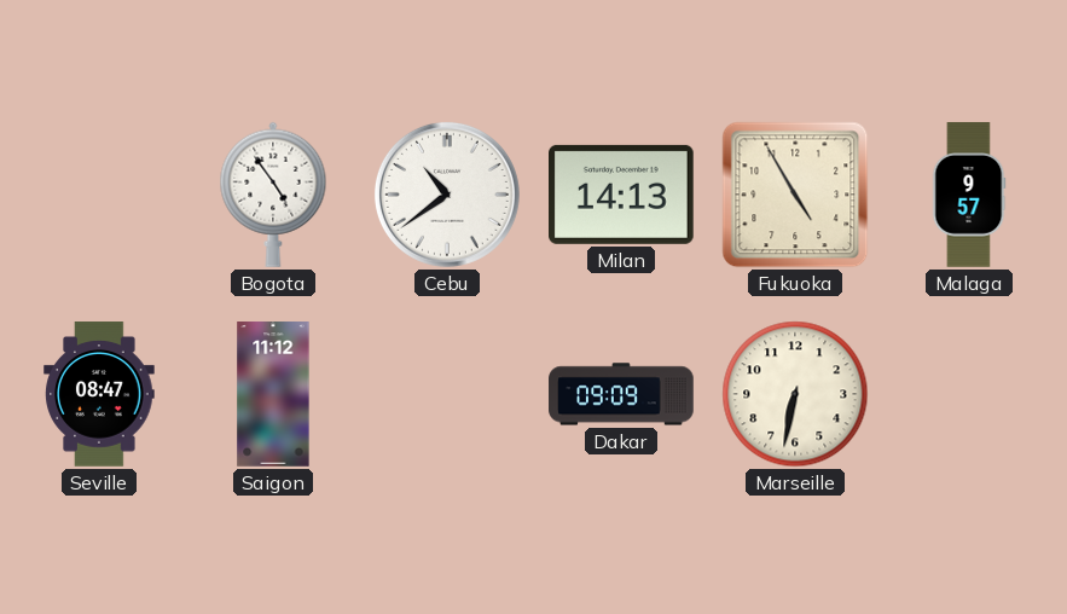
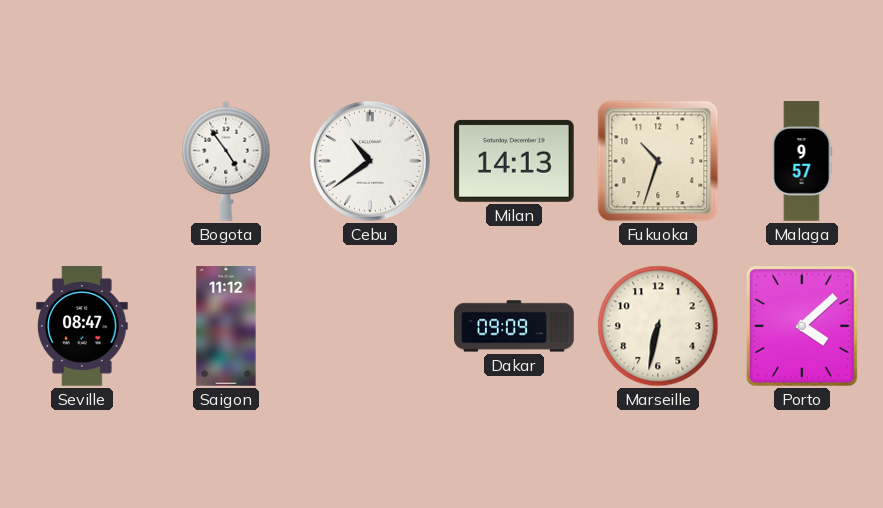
Fukuoka: 4:55 -> 10:33
Porto: none -> 4:08
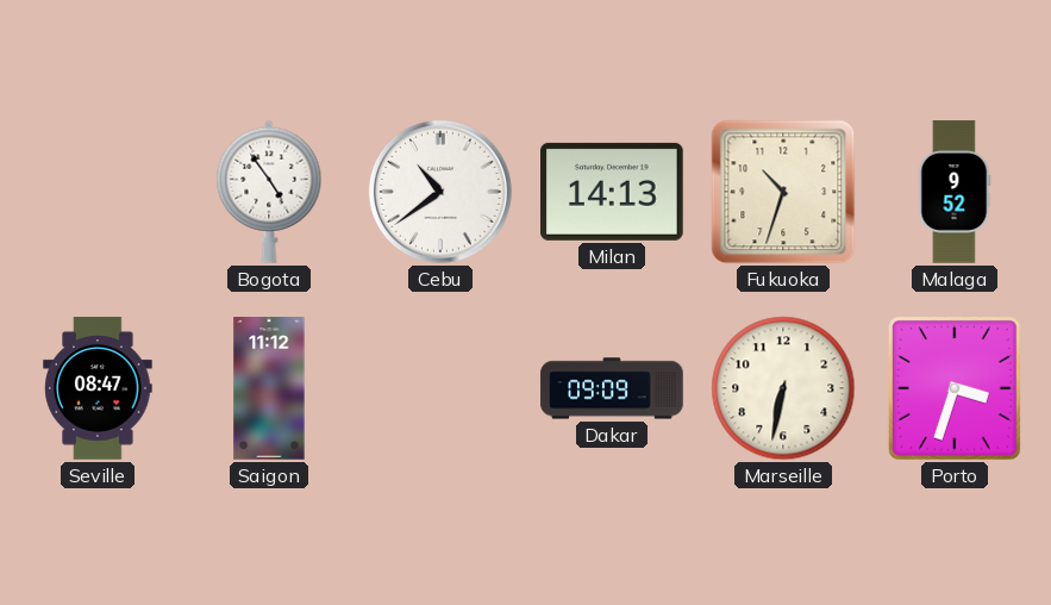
Malaga: 9:57 -> 9:52
Porto: 4:08 -> 3:33
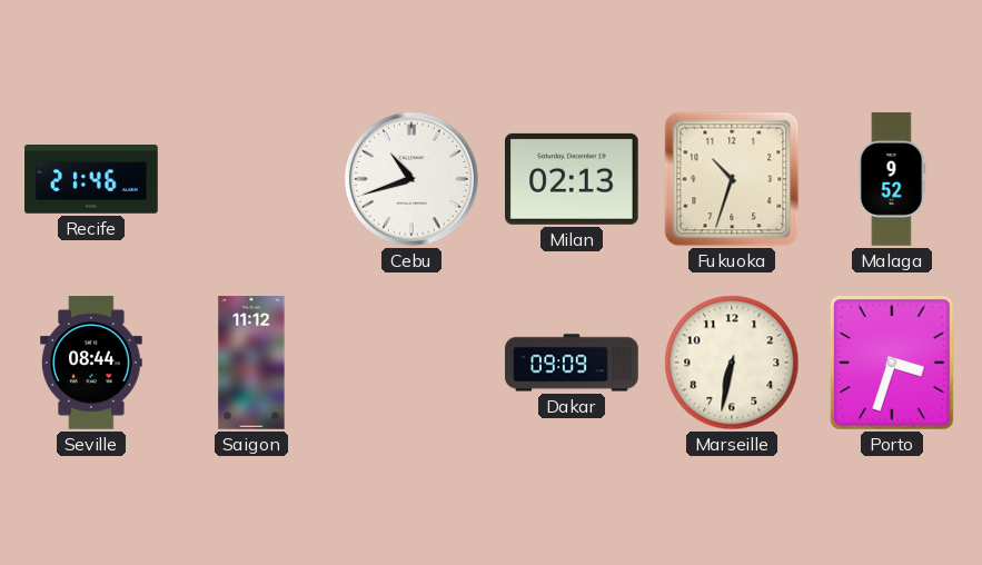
Recife: none -> 21:46
Bogota: 4:54 -> none
Cebu: 10:39 -> 10:42
Milan: 14:13 -> 02:13
Seville: 08:47 -> 08:44
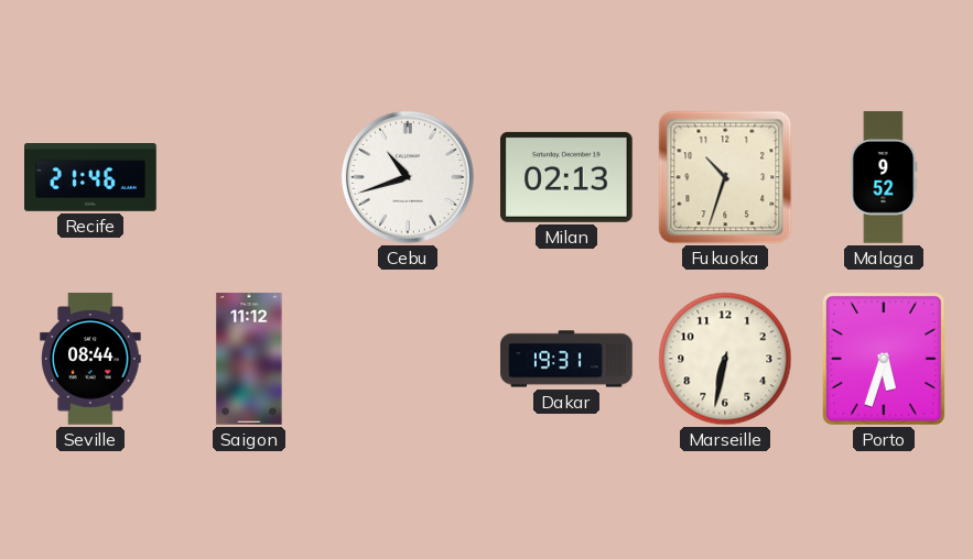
Dakar: 09:09 -> 19:31
Porto: 3:33 -> 5:33
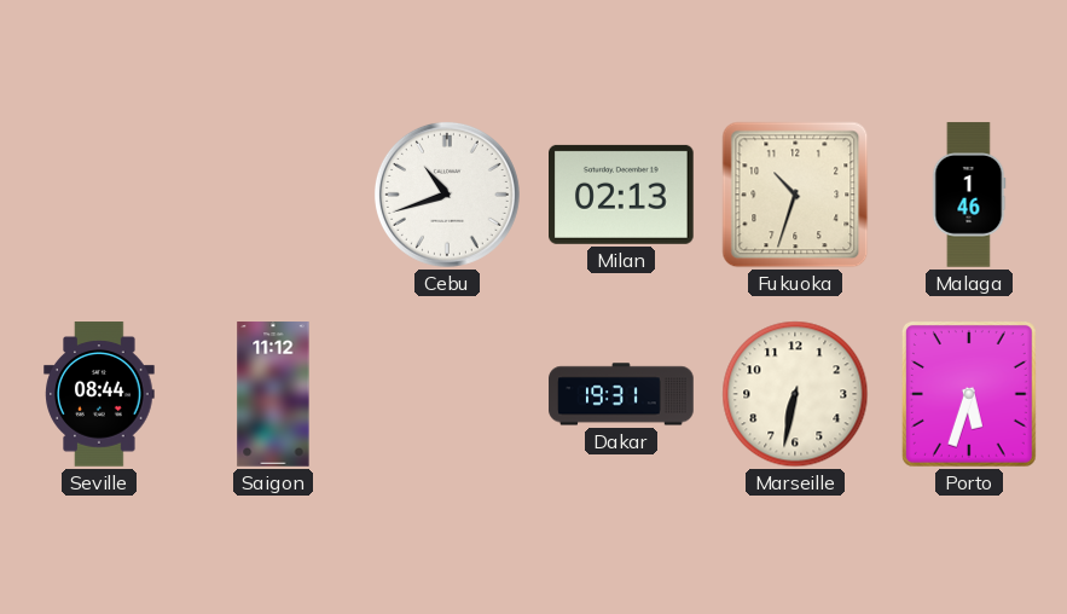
Recife: 21:46 -> none
Malaga: 9:52 -> 1:46
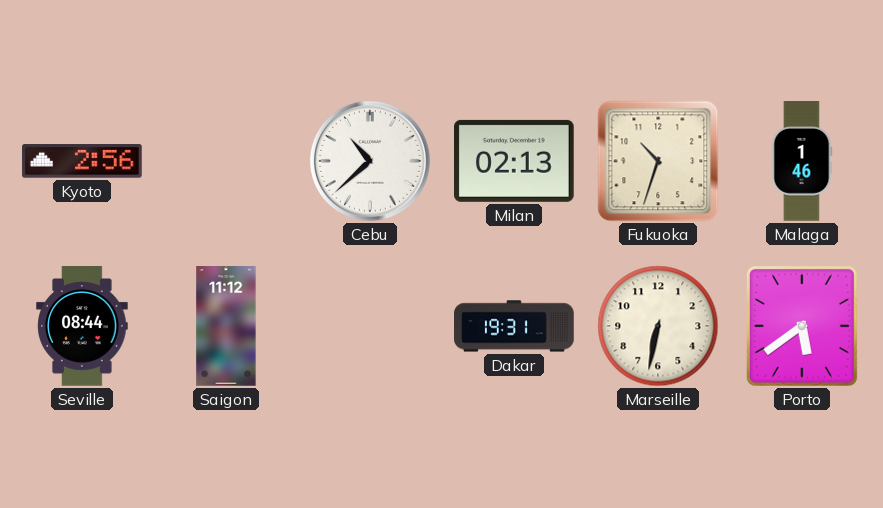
Kyoto: none -> 2:56
Cebu: 10:42 -> 10:38
Porto: 5:33 -> 5:39
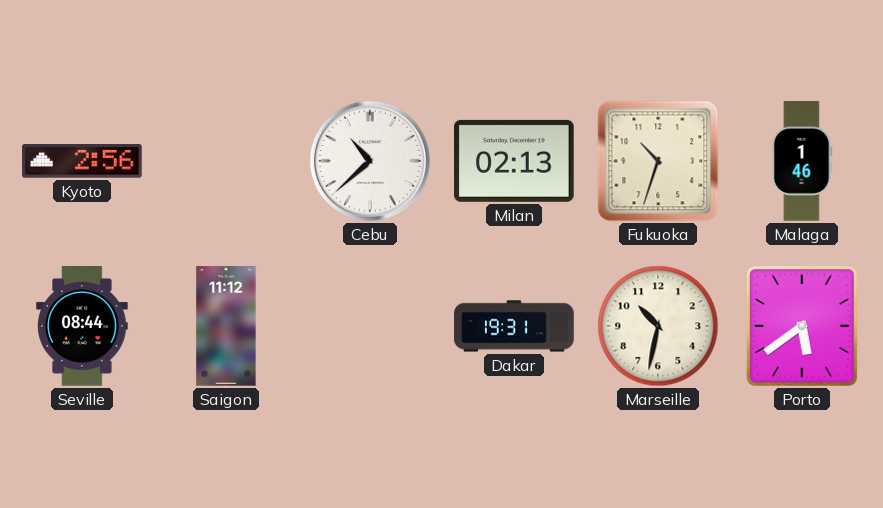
Marseille: 6:32 -> 10:32
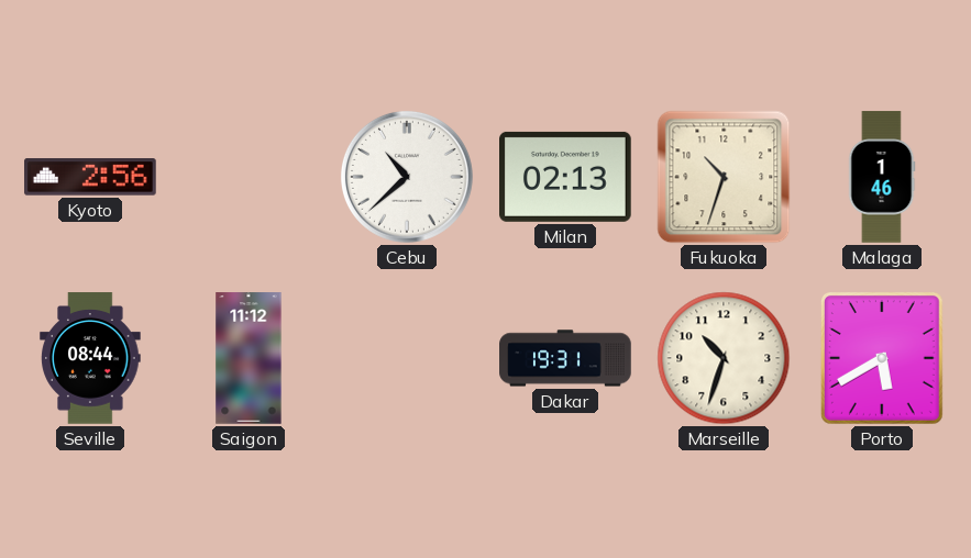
Marseille: 10:32 -> 10:33
Porto: 5:39 -> 5:40
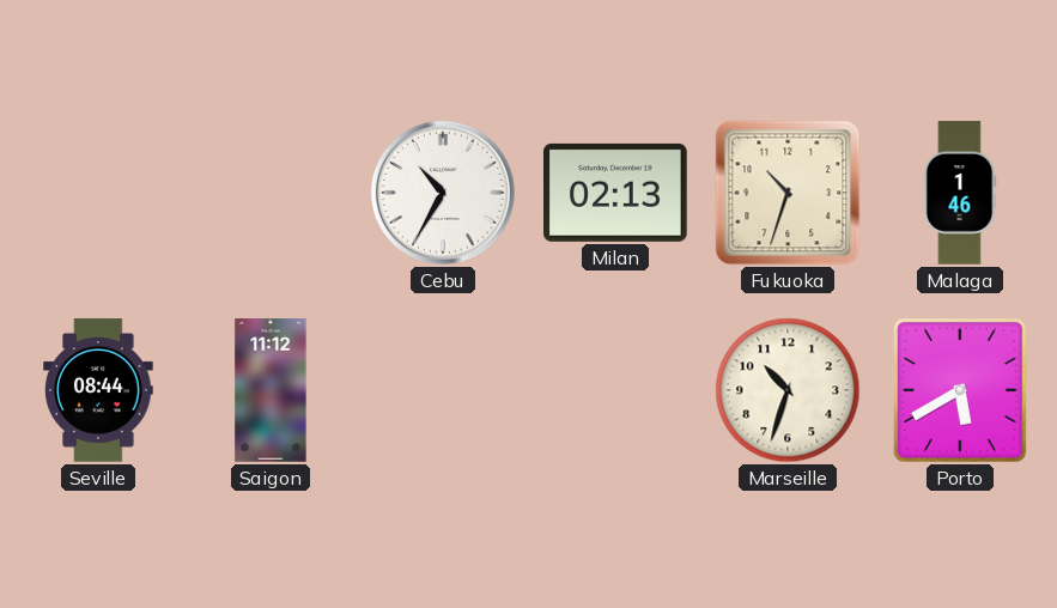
Kyoto: 2:56 -> none
Cebu: 10:38 -> 10:35
Dakar: 19:31 -> none
